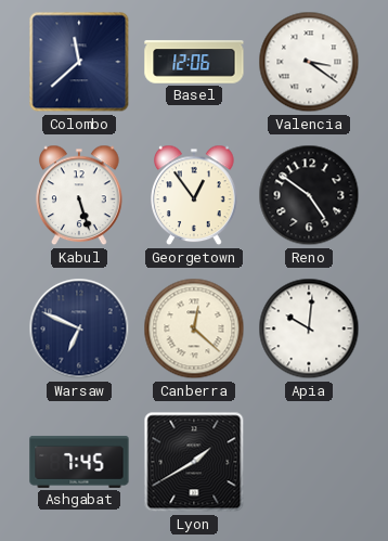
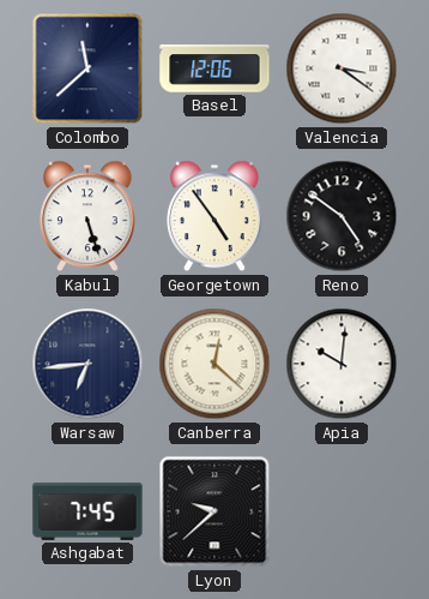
Georgetown: 12:54 -> 4:54
Warsaw: 6:49 -> 6:44
Lyon: 1:40 -> 9:38
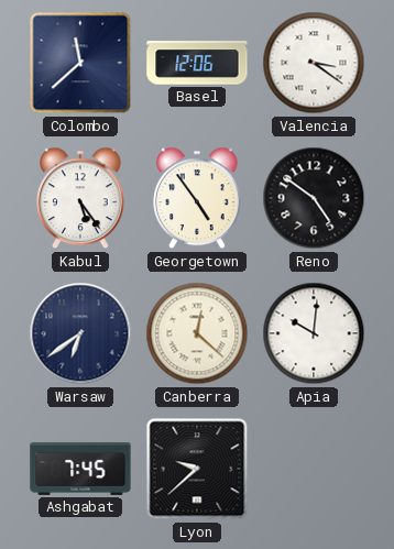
Kabul: 5:27 -> 5:24
Warsaw: 6:44 -> 6:39
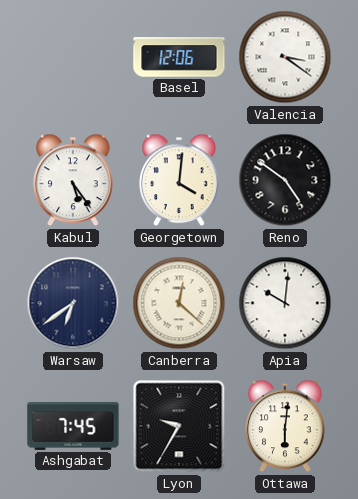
Colombo: 11:38 -> none
Georgetown: 4:54 -> 4:01
Lyon: 9:38 -> 9:35
Ottawa: none -> 6:01
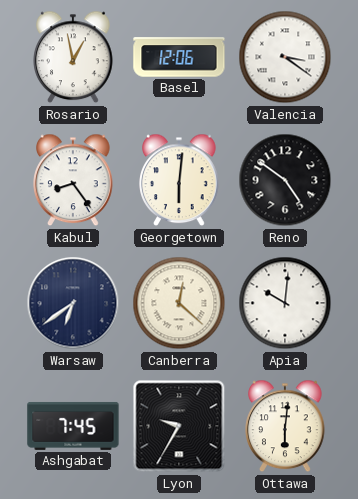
Rosario: none -> 12:58
Kabul: 5:24 -> 8:24
Georgetown: 4:01 -> 6:01
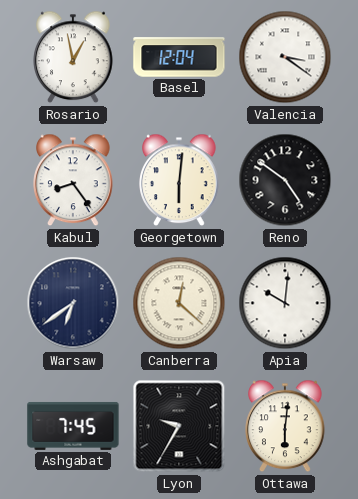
Basel: 12:06 -> 12:04
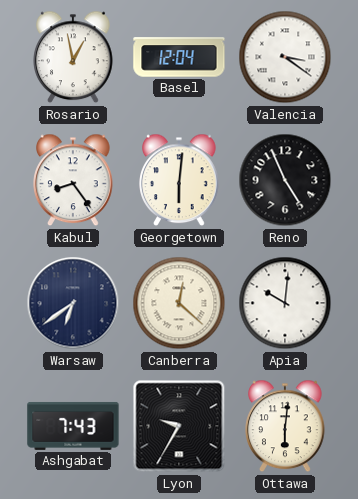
Reno: 4:51 -> 4:56
Ashgabat: 7:45 -> 7:43
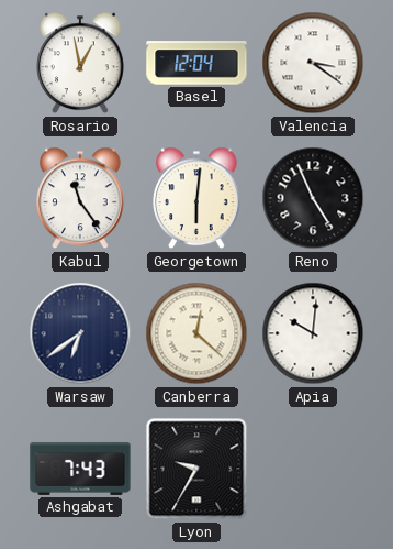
Kabul: 8:24 -> 11:24
Ottawa: 6:01 -> none
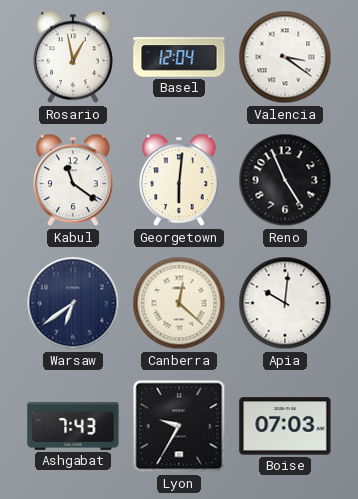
Kabul: 11:24 -> 11:21
Boise: none -> 07:03
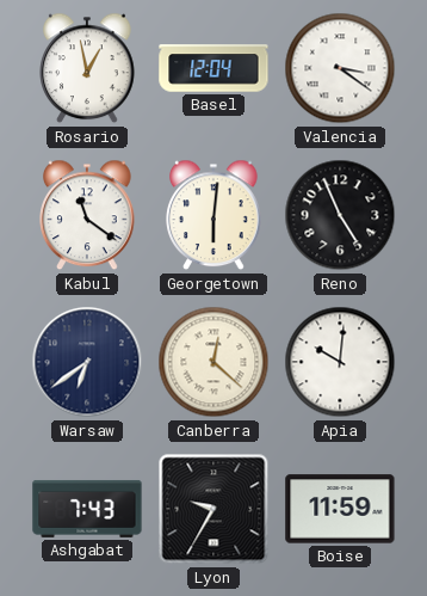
Boise: 07:03 -> 11:59
